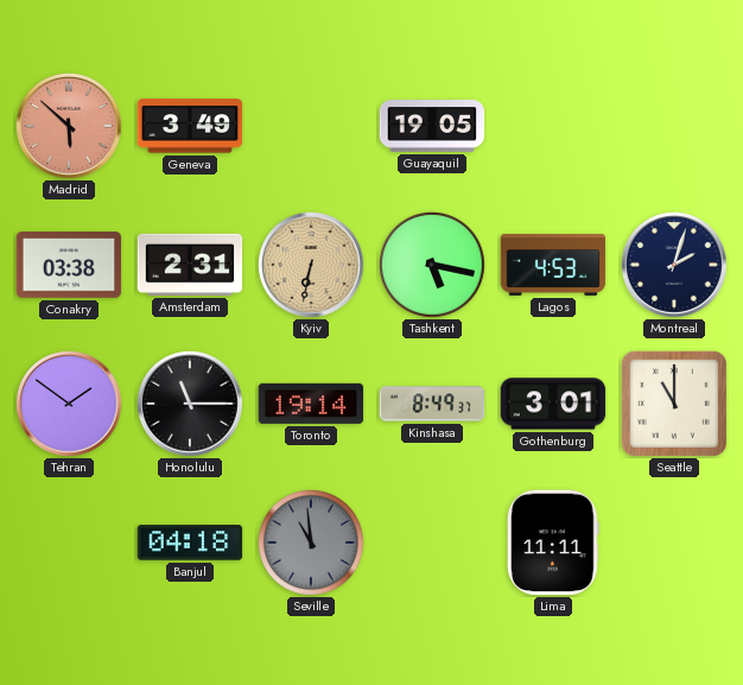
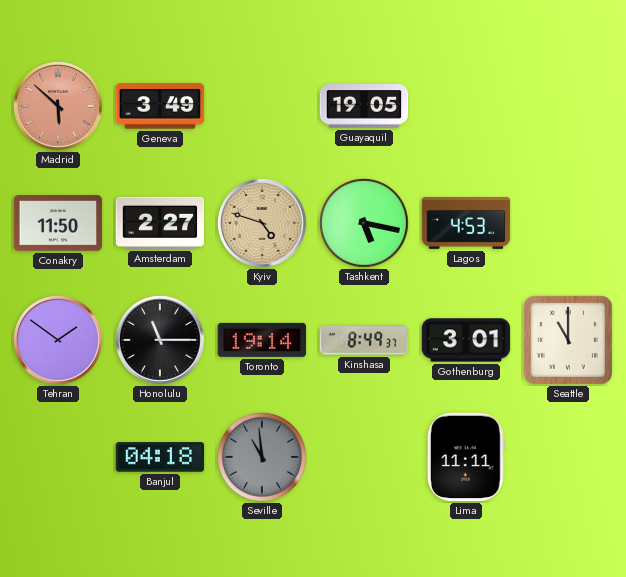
Conakry: 03:38 -> 11:50
Amsterdam: 2:31 -> 2:27
Kyiv: 6:32 -> 4:48
Montreal: 2:03 -> none
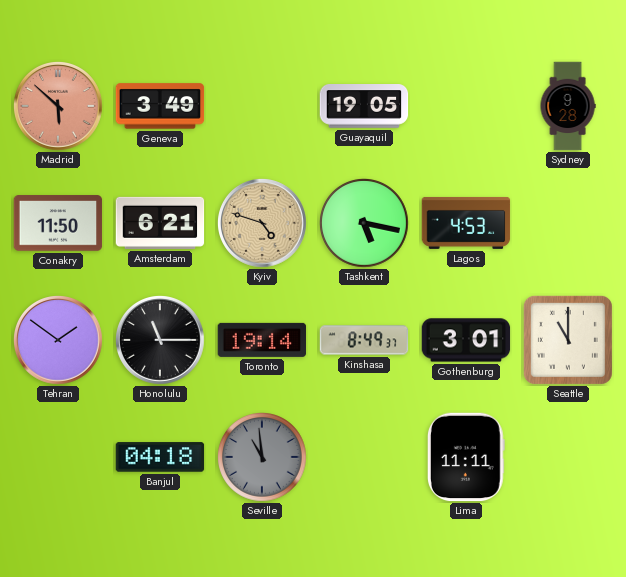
Sydney: none -> 9:28
Amsterdam: 2:27 -> 6:21
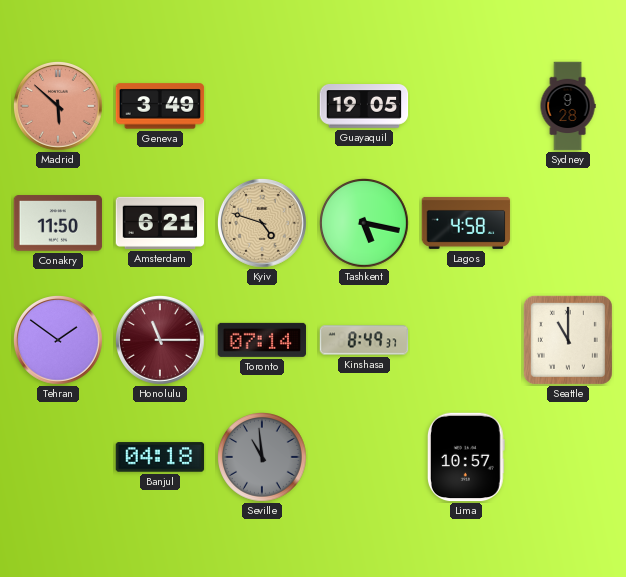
Lagos: 4:53 -> 4:58
Honolulu dial: black -> burgundy
Toronto: 19:14 -> 07:14
Gothenburg: 3:01 -> none
Lima: 11:11 -> 10:57
